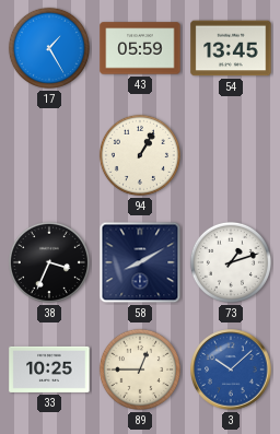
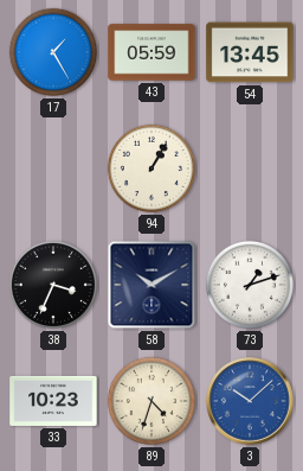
58: 8:10 -> 10:10
33: 10:25 -> 10:23
89: 12:45 -> 4:33
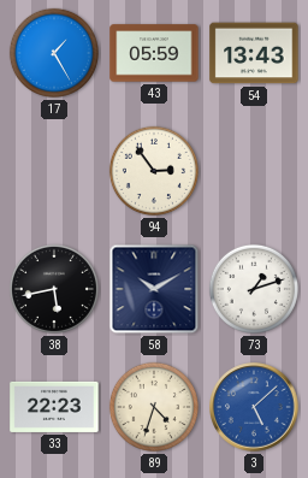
54: 13:45 -> 13:43
94: 1:05 -> 2:54
38: 3:34 -> 5:43
33: 10:23 -> 22:23
3: 10:08 -> 5:08
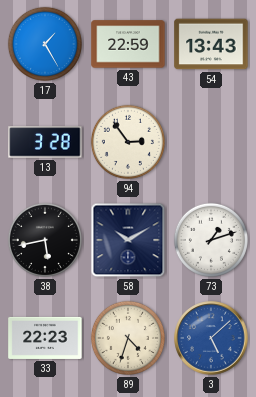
43: 05:59 -> 22:59
13: none -> 3:28
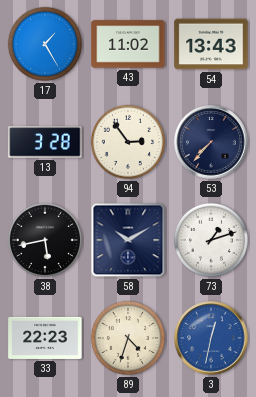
43: 22:59 -> 11:02
53: none -> 7:37
3: 5:08 -> 12:32
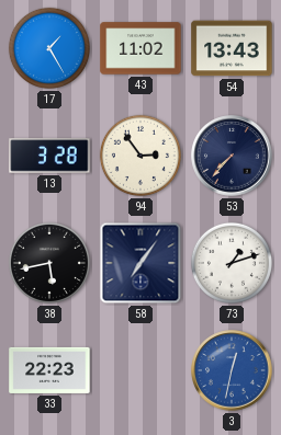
58: 10:10 -> 7:06
89: 4:33 -> none
